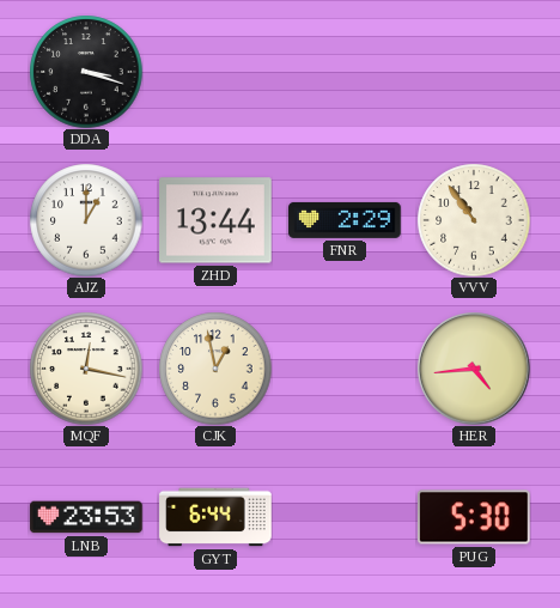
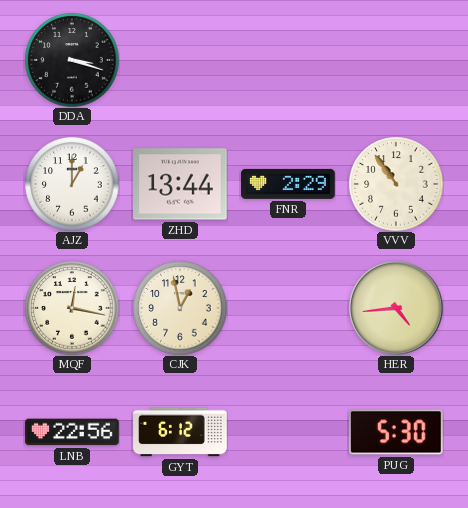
LNB: 23:53 -> 22:56
GYT: 6:44 -> 6:12
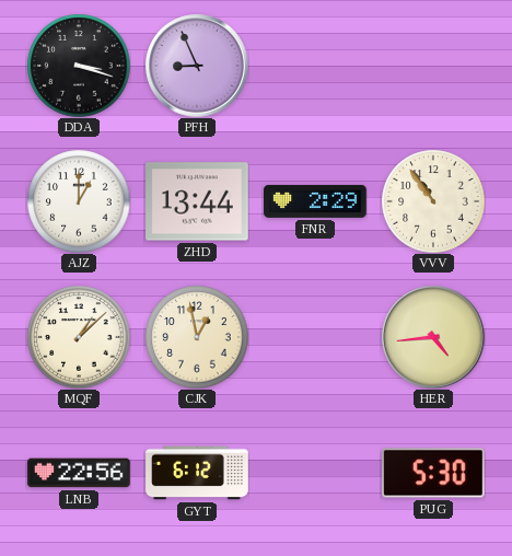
PFH: none -> 8:56
MQF: 12:17 -> 1:08
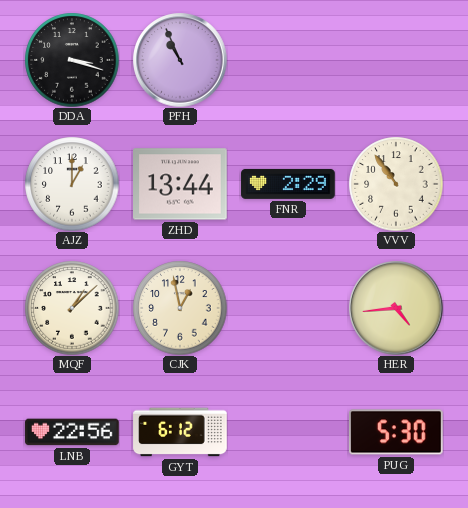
PFH: 8:56 -> 10:56
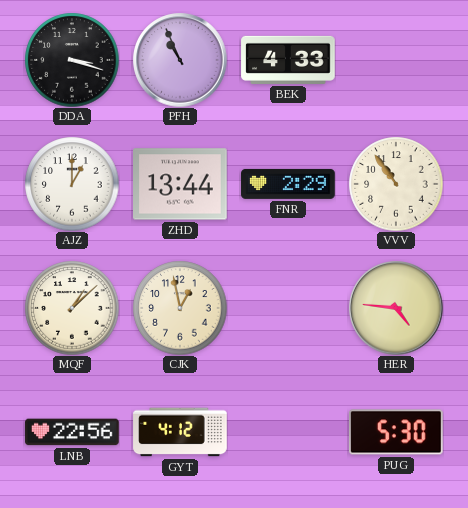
BEK: none -> 4:33
HER: 4:44 -> 4:46
GYT: 6:12 -> 4:12
